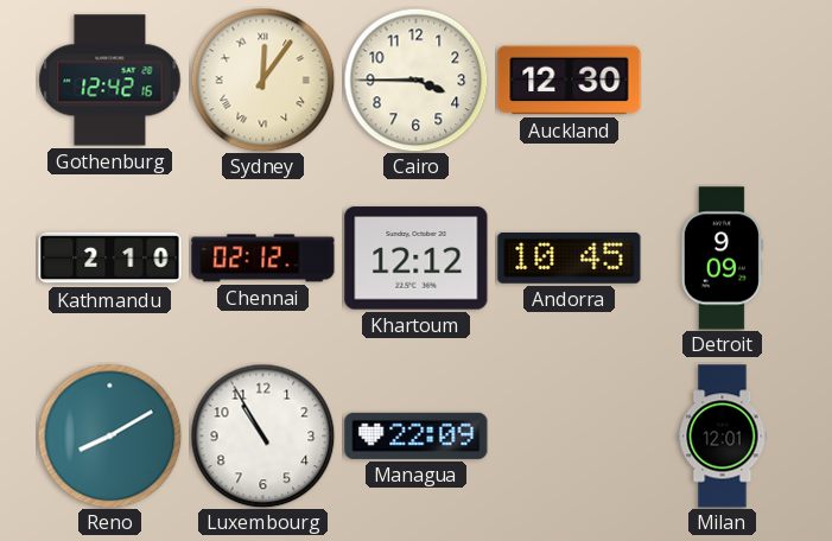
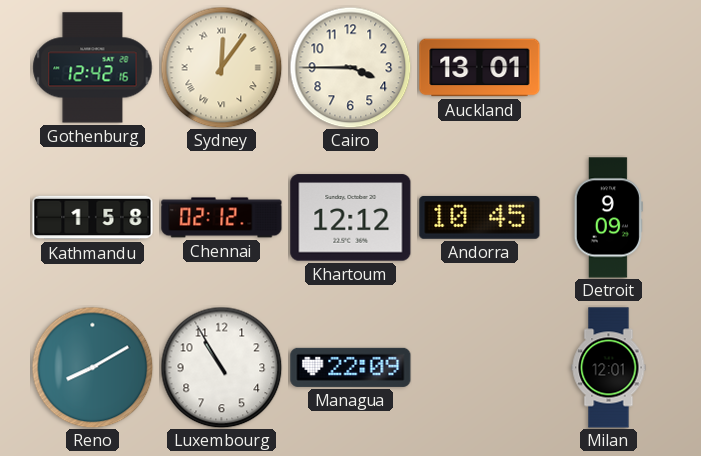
Auckland: 12:30 -> 13:01
Kathmandu: 2:10 -> 1:58
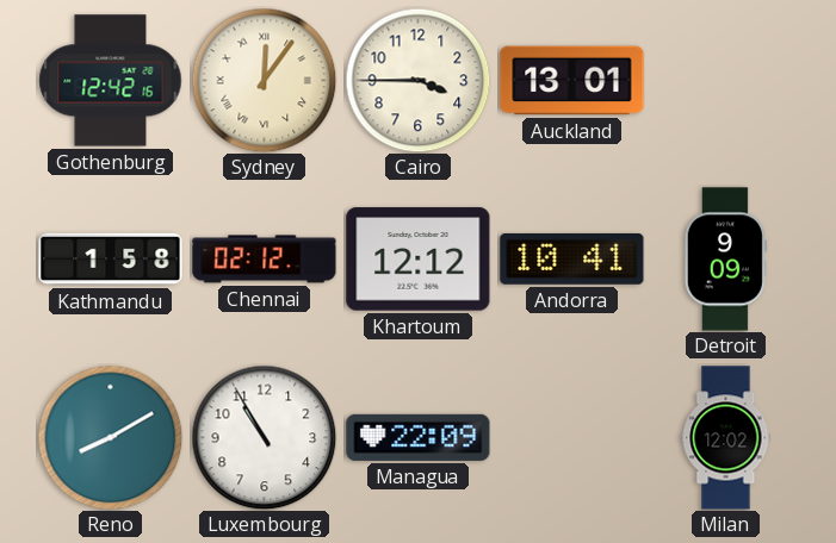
Andorra: 10:45 -> 10:41
Milan: 12:01 -> 12:02
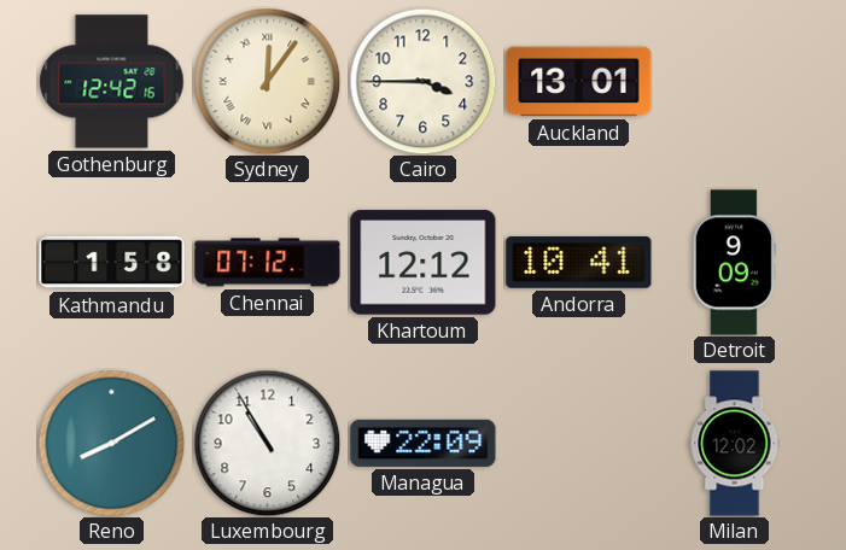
Chennai: 02:12 -> 07:12
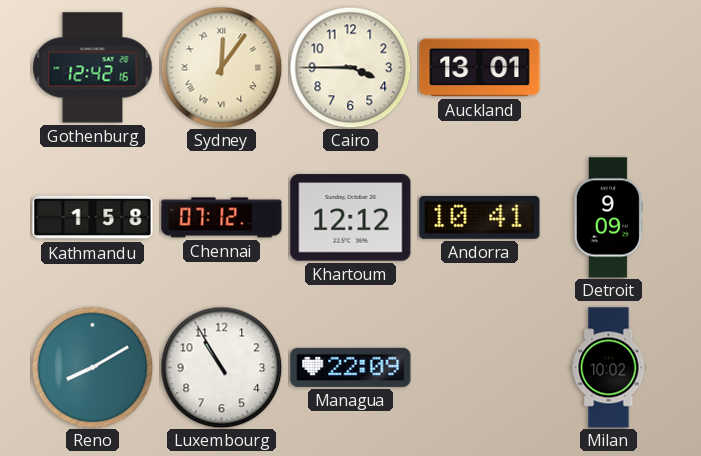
Milan: 12:02 -> 10:02
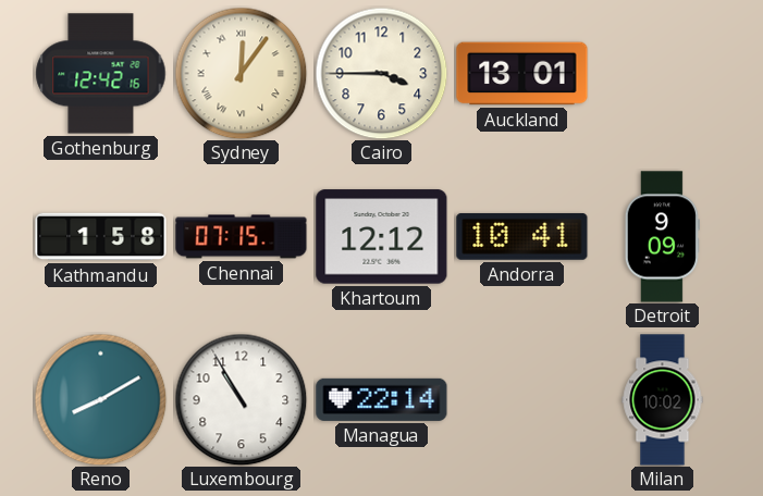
Chennai: 07:12 -> 07:15
Managua: 22:09 -> 22:14
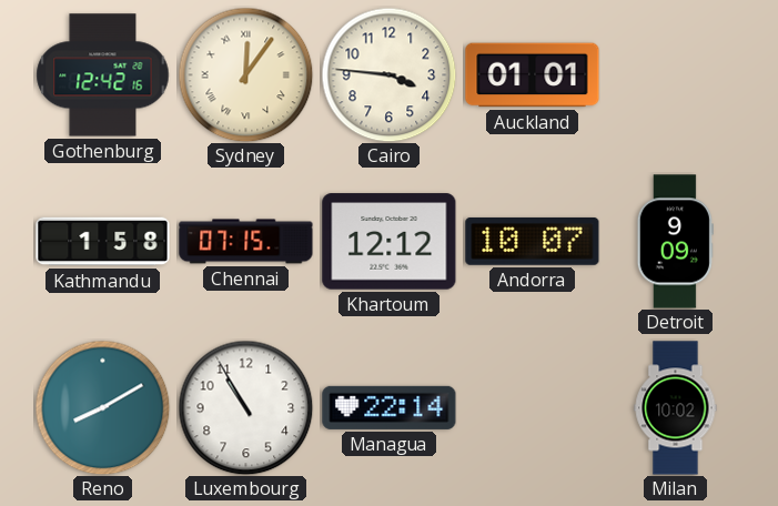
Cairo: 3:45 -> 3:46
Auckland: 13:01 -> 01:01
Andorra: 10:41 -> 10:07
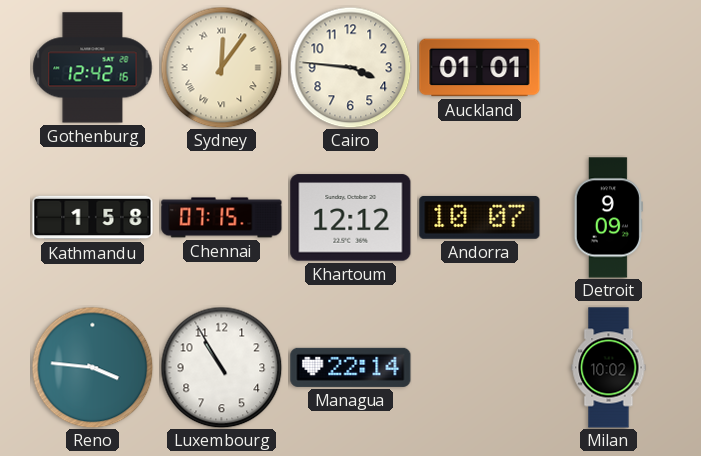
Reno: 8:10 -> 3:46
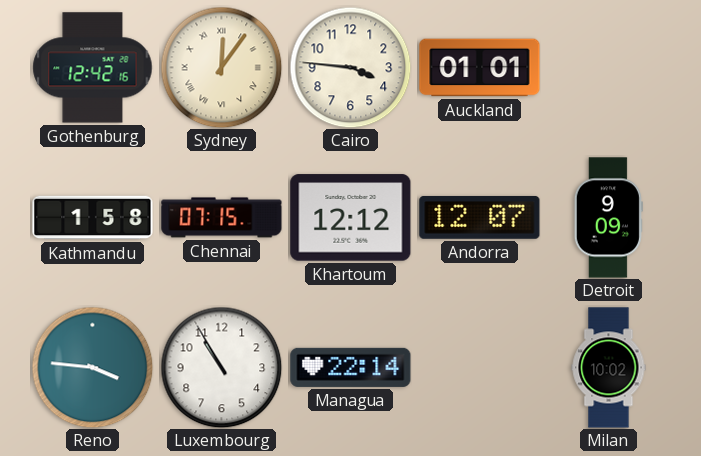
Andorra: 10:07 -> 12:07
